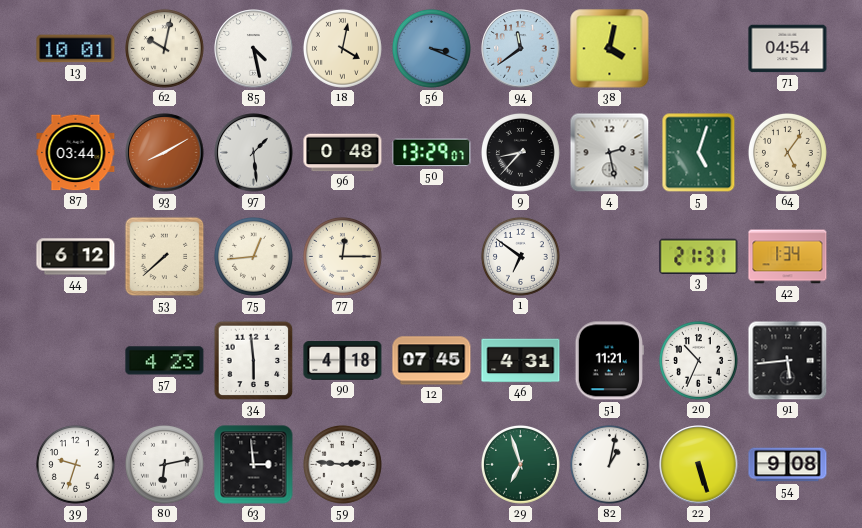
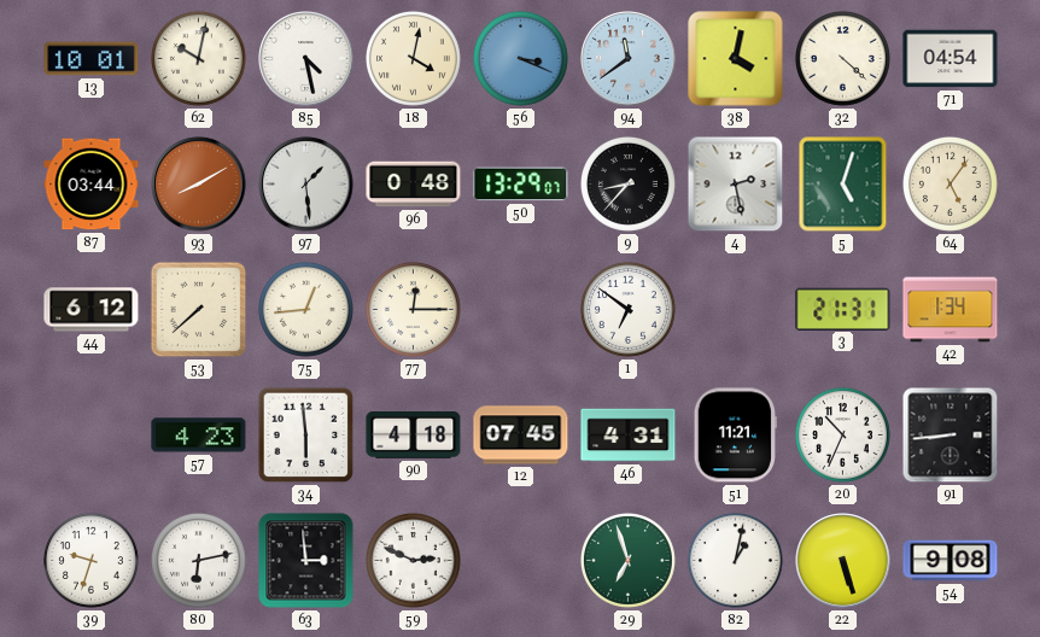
32: none -> 4:22
91: 5:44 -> 8:44
59: 2:46 -> 2:49
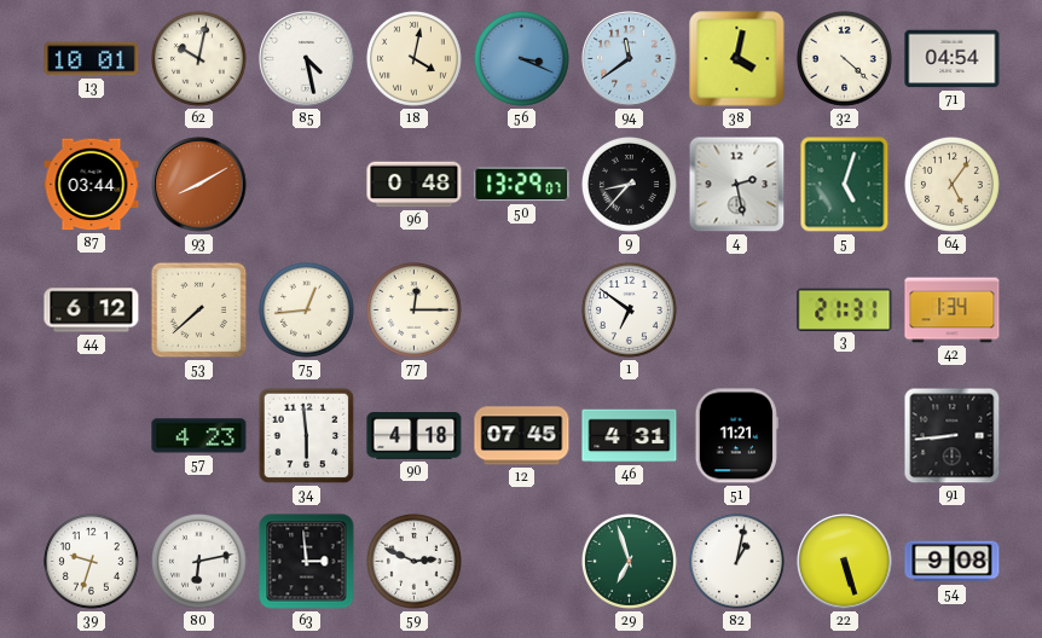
97: 1:29 -> none
20: 10:34 -> none
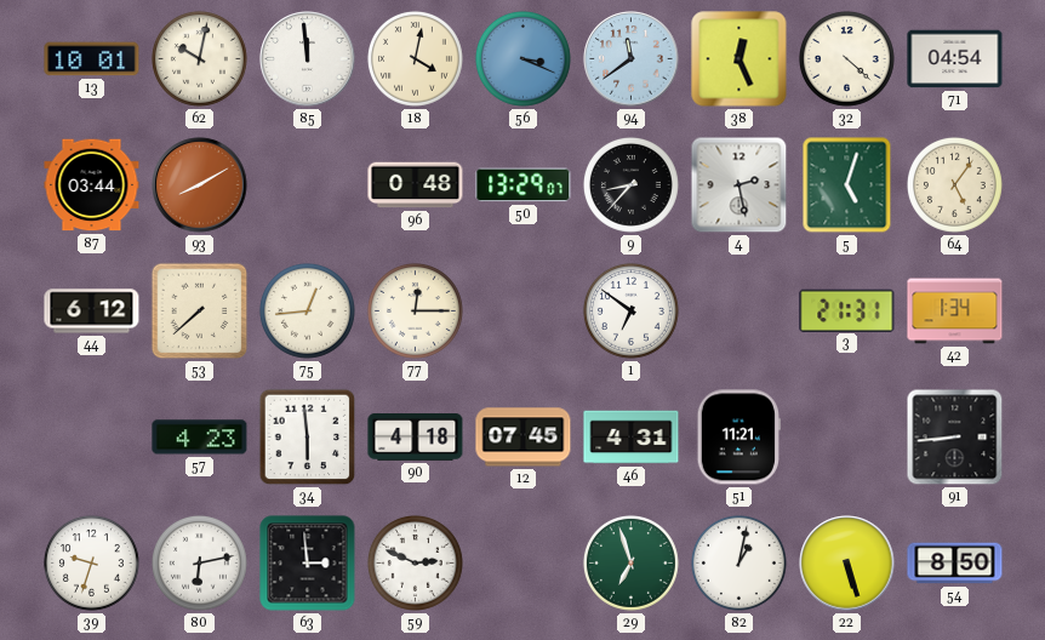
85: 4:28 -> 11:59
38: 4:02 -> 12:26
54: 9:08 -> 8:50
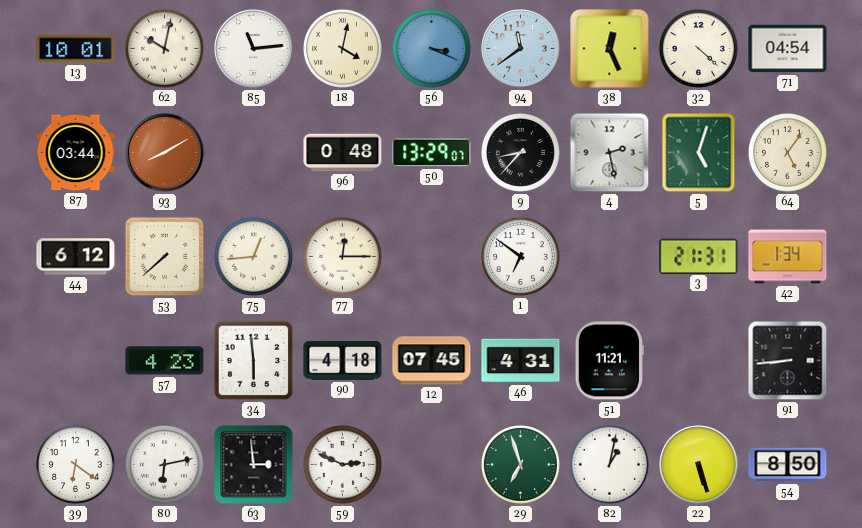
85: 11:59 -> 11:14
39: 9:33 -> 6:21
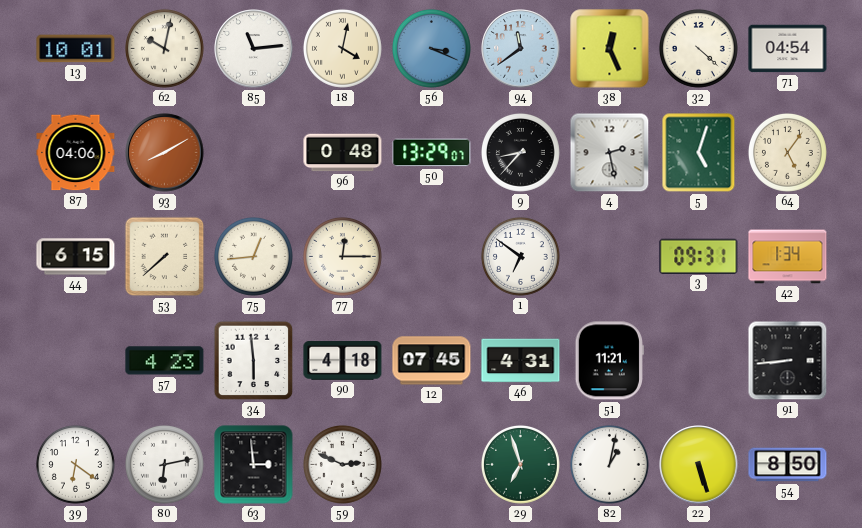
87: 03:44 -> 04:06
44: 6:12 -> 6:15
3: 21:31 -> 09:31
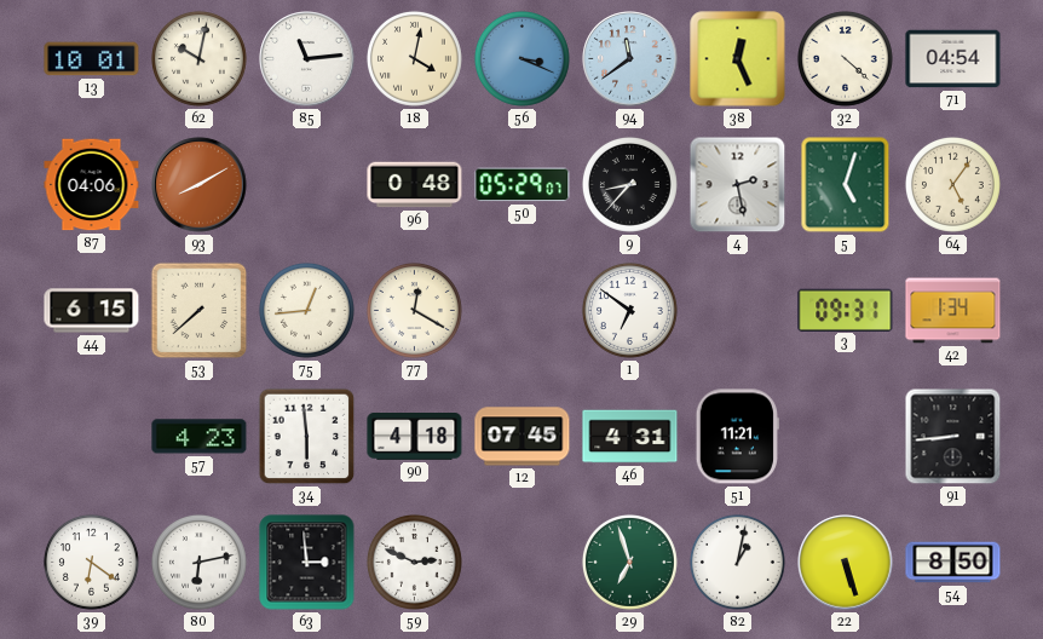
50: 13:29 -> 05:29
77: 12:15 -> 12:20
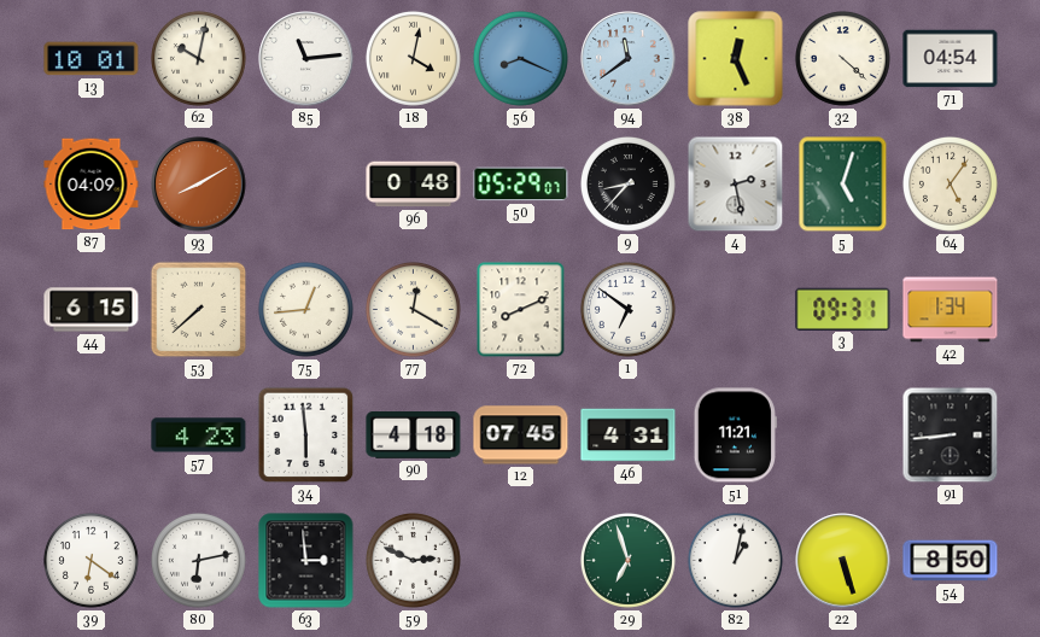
56: 3:19 -> 8:19
87: 04:06 -> 04:09
72: none -> 8:11
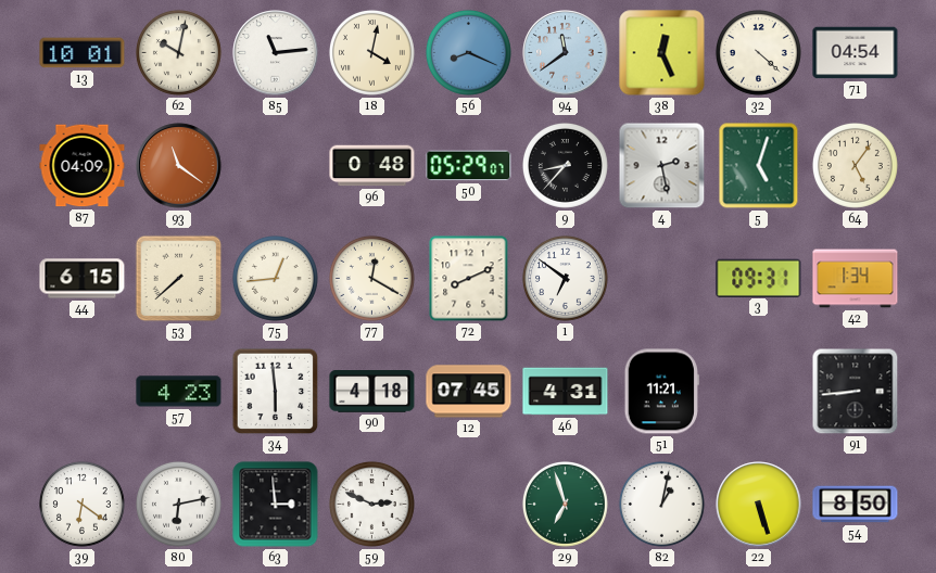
93: 8:10 -> 11:21
